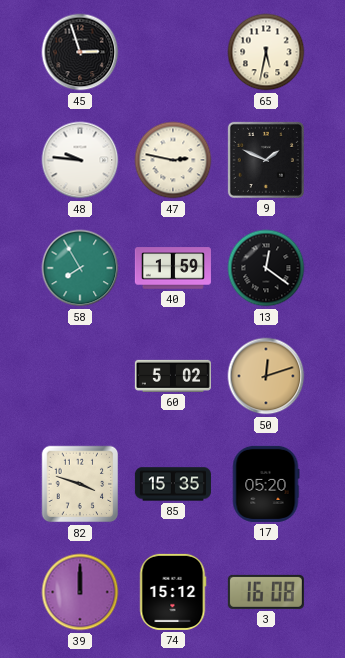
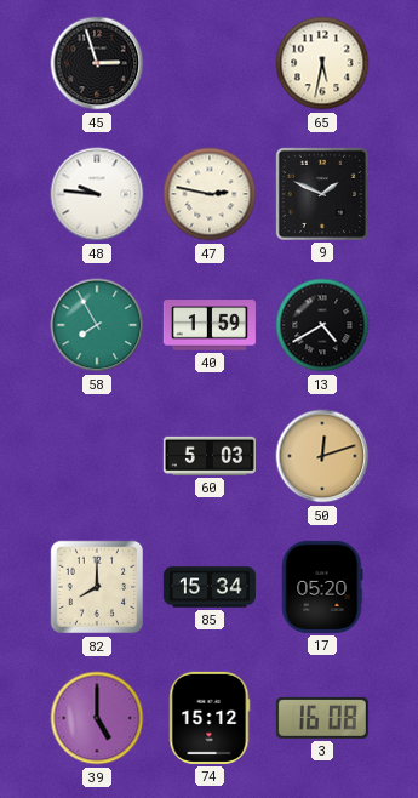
13: 12:21 -> 4:40
60: 5:02 -> 5:03
82: 3:48 -> 8:00
85: 15:35 -> 15:34
39: 12:00 -> 5:00
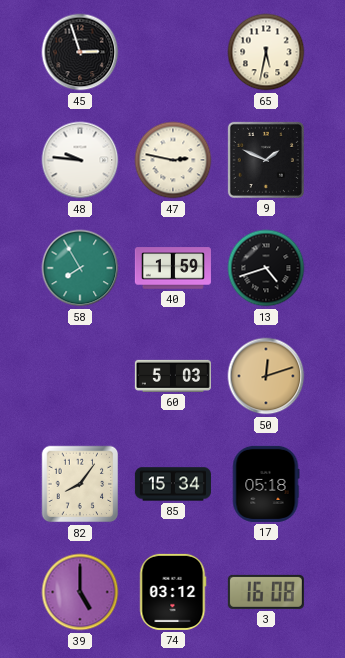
13: 4:40 -> 4:42
82: 8:00 -> 8:06
17: 05:20 -> 05:18
74: 15:12 -> 03:12
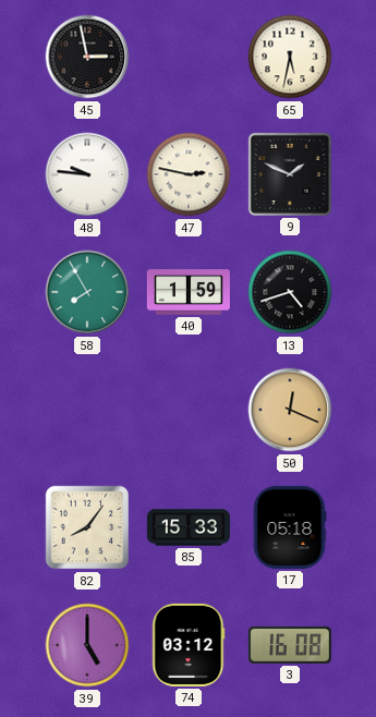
45: 2:57 -> 2:58
60: 5:03 -> none
50: 12:12 -> 12:19
85: 15:34 -> 15:33
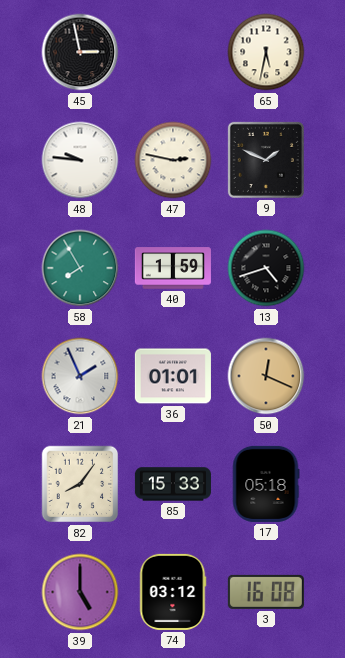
21: none -> 1:56
36: none -> 01:01
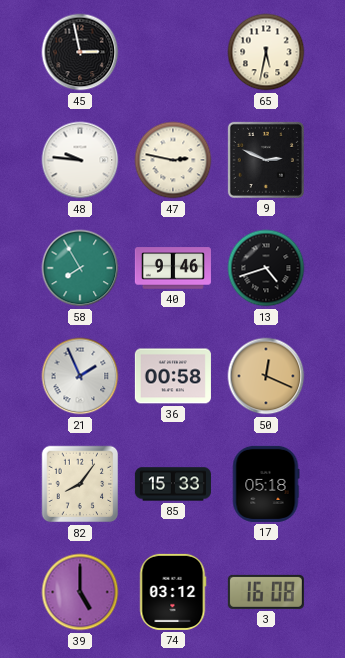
9: 1:49 -> 2:49
40: 1:59 -> 9:46
36: 01:01 -> 00:58
